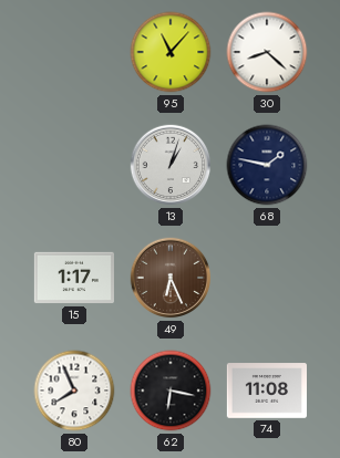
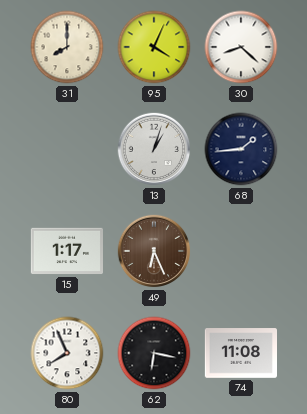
31: none -> 8:00
95: 11:07 -> 4:04
68: 1:47 -> 1:44
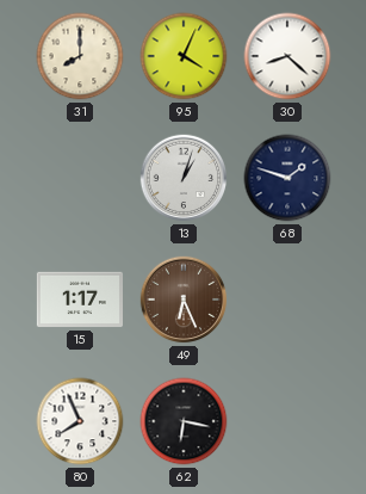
68: 1:44 -> 1:48
74: 11:08 -> none
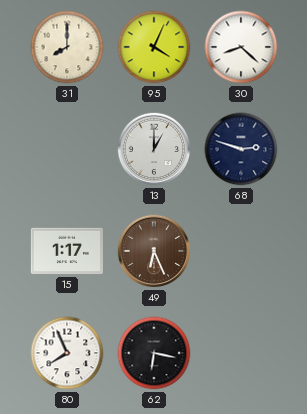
13: 1:03 -> 1:00
68: 1:48 -> 2:48
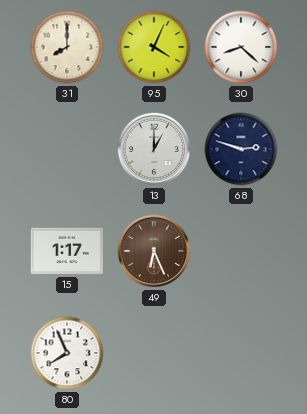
62: 6:17 -> none
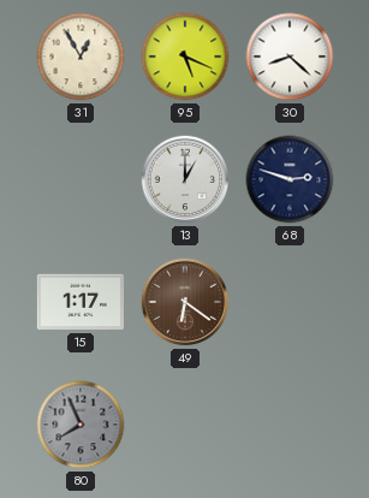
31: 8:00 -> 12:55
95: 4:04 -> 5:19
49: 6:26 -> 6:21
80 dial: white -> grey
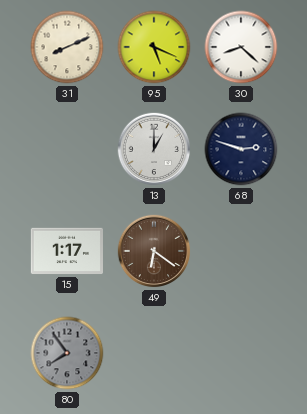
31: 12:55 -> 8:11
80: 7:56 -> 7:54
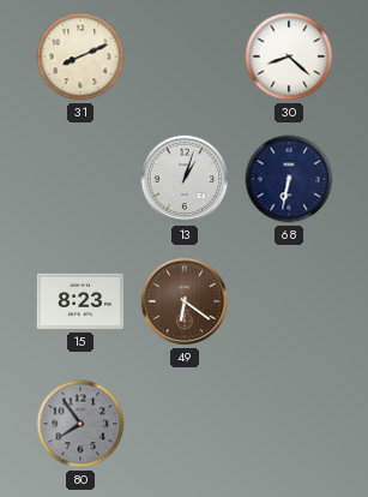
95: 5:19 -> none
13: 1:00 -> 1:03
68: 2:48 -> 6:32
15: 1:17 -> 8:23
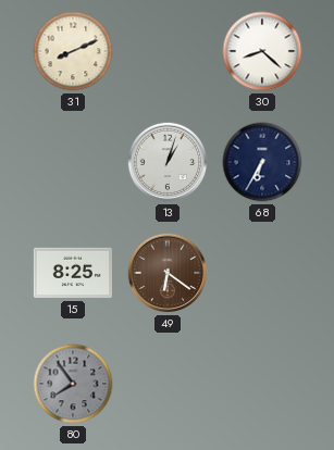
68: 6:32 -> 6:35
15: 8:23 -> 8:25
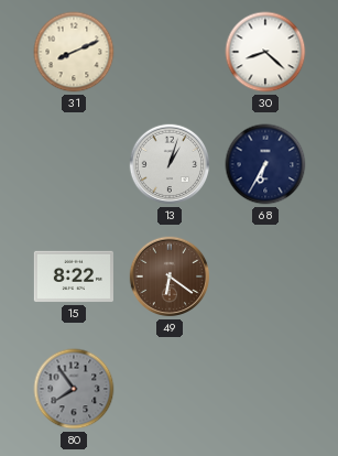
15: 8:25 -> 8:22
